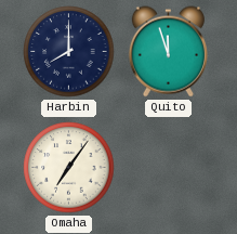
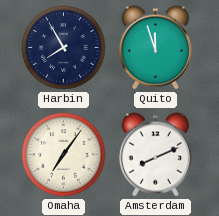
Harbin: 8:00 -> 7:55
Amsterdam: none -> 8:11
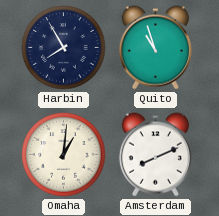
Quito: 11:57 -> 10:57
Omaha: 7:06 -> 1:01
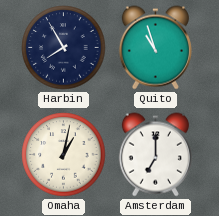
Omaha: 1:01 -> 1:02
Amsterdam: 8:11 -> 7:00
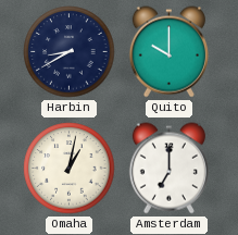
Harbin: 7:55 -> 8:40
Quito: 10:57 -> 10:00
